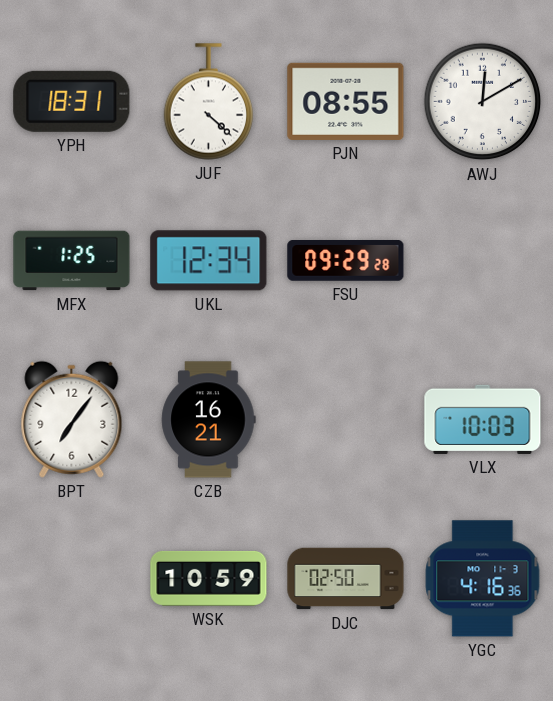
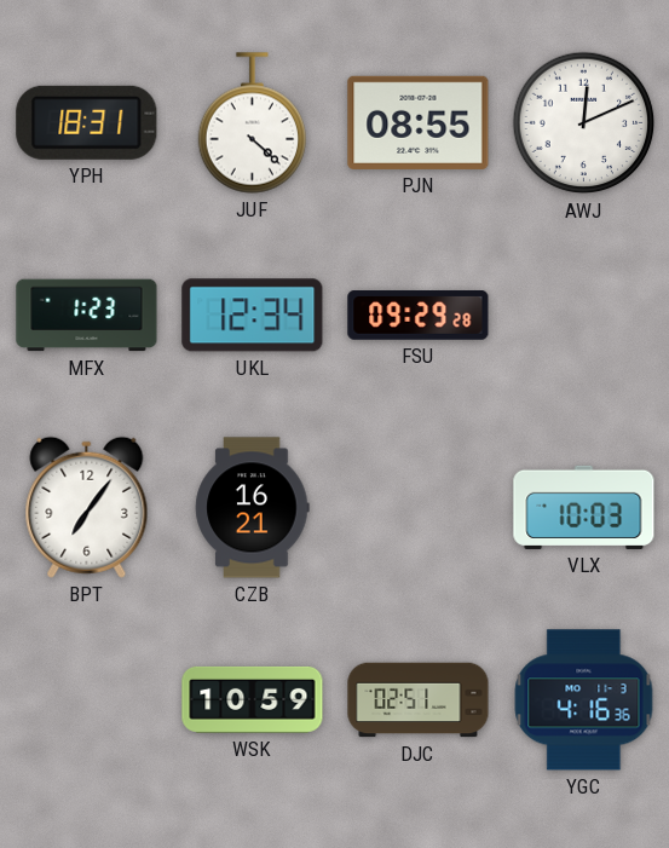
AWJ: 12:10 -> 12:11
MFX: 1:25 -> 1:23
DJC: 02:50 -> 02:51
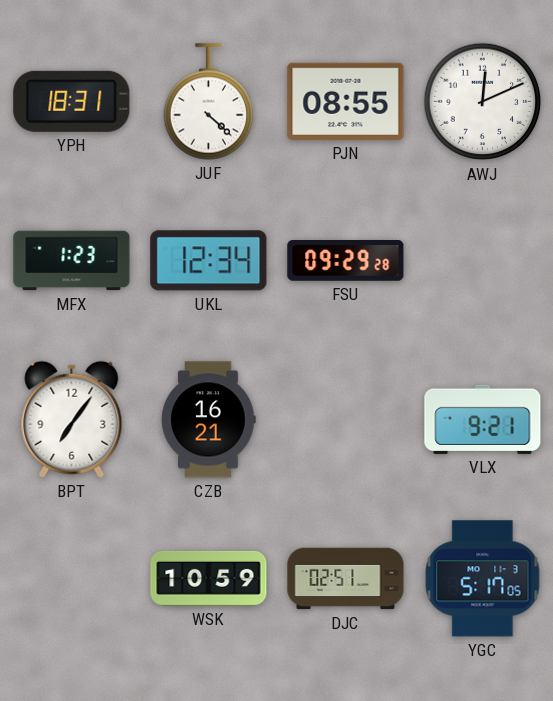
VLX: 10:03 -> 9:21
YGC: 4:16 -> 5:17
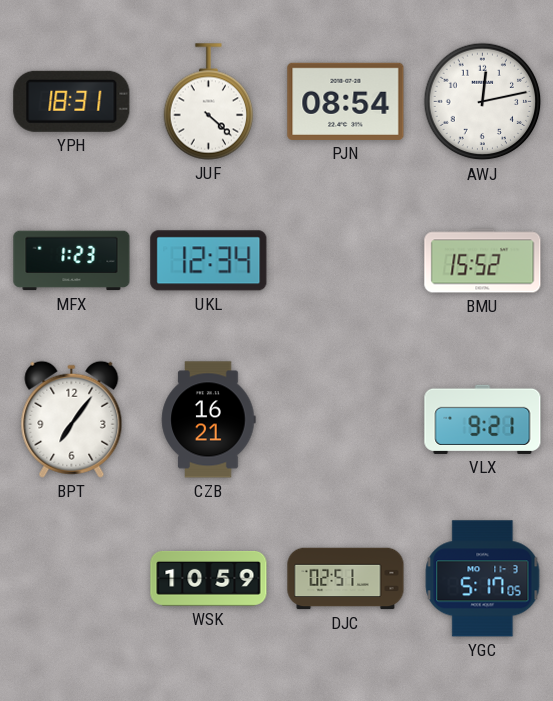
PJN: 08:55 -> 08:54
AWJ: 12:11 -> 12:13
FSU: 09:29 -> none
BMU: none -> 15:52
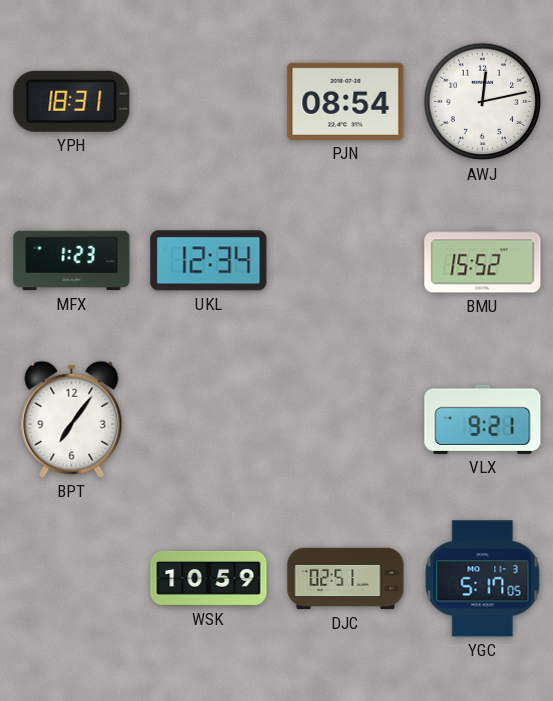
JUF: 4:22 -> none
CZB: 16:21 -> none
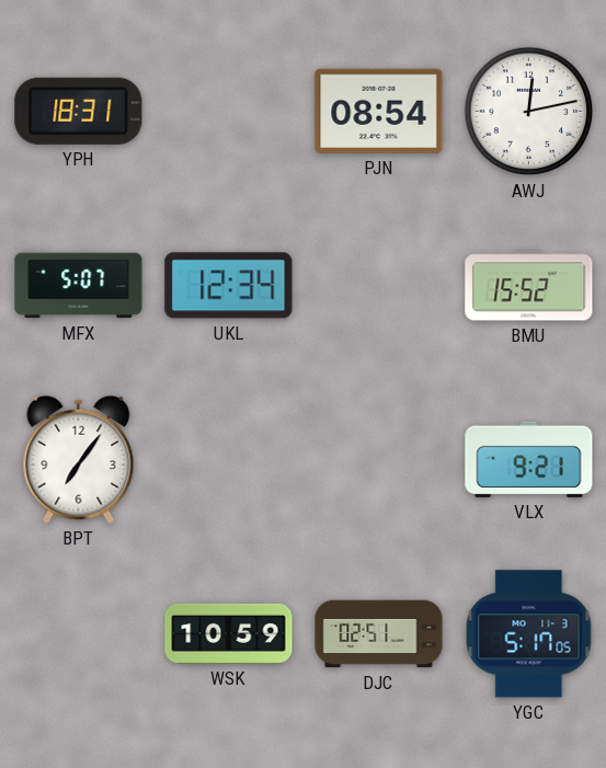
MFX: 1:23 -> 5:07
